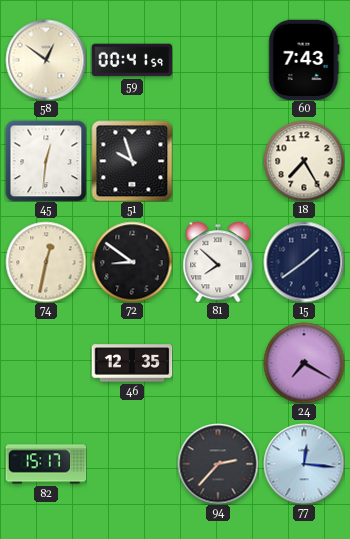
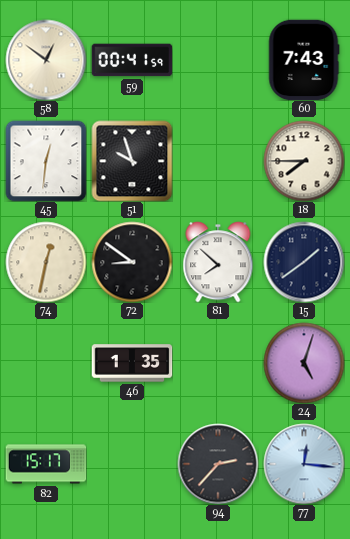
18: 7:25 -> 7:45
46: 12:35 -> 1:35
24: 7:20 -> 5:03
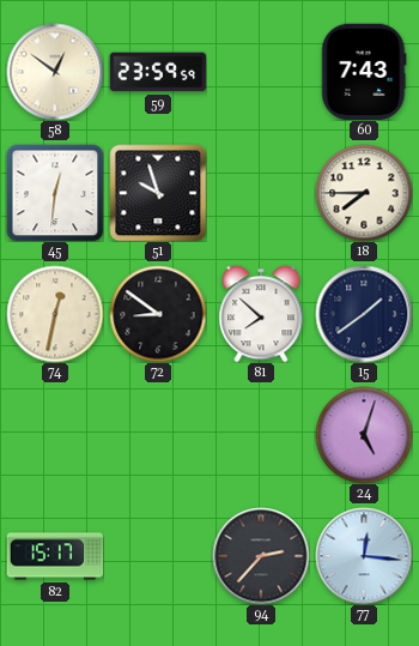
59: 00:41 -> 23:59
46: 1:35 -> none
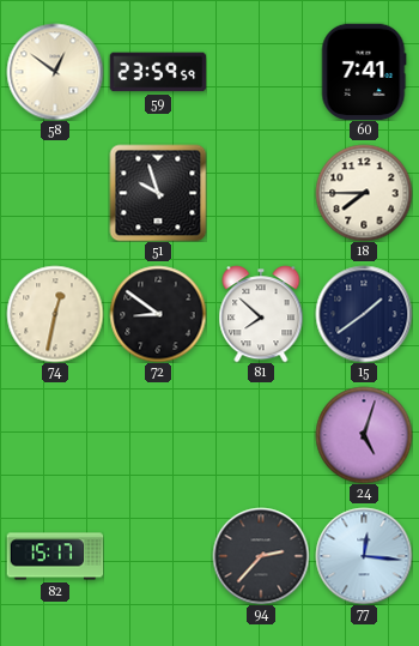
60: 7:43 -> 7:41
45: 12:31 -> none
